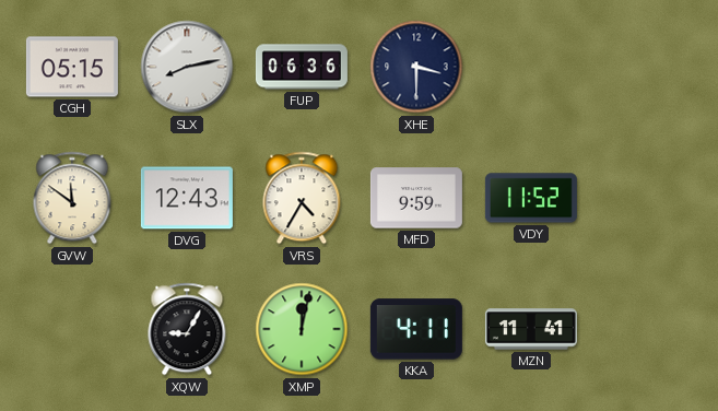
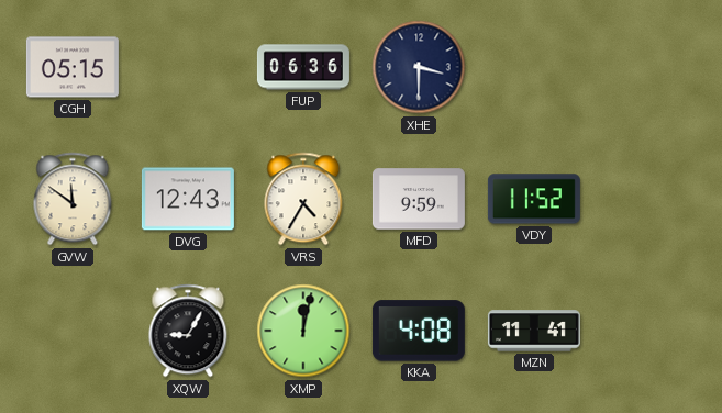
SLX: 8:13 -> none
KKA: 4:11 -> 4:08
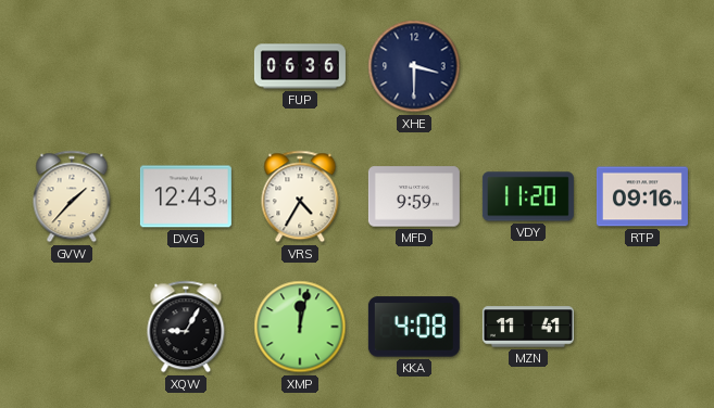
CGH: 05:15 -> none
GVW: 11:51 -> 1:37
VDY: 11:52 -> 11:20
RTP: none -> 09:16
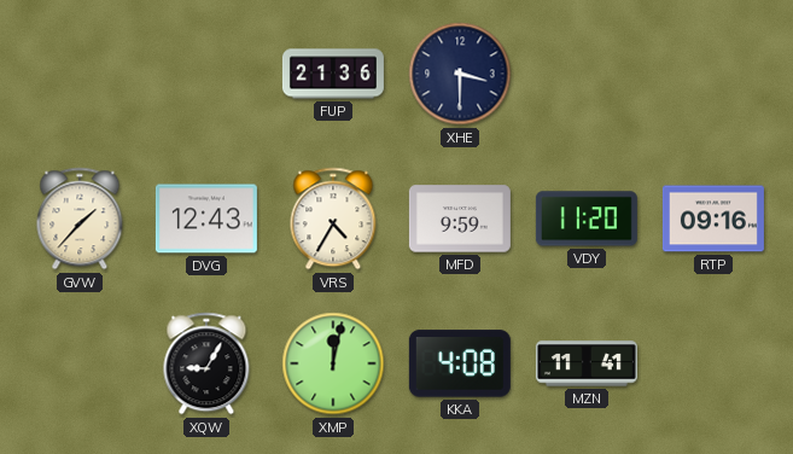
FUP: 06:36 -> 21:36
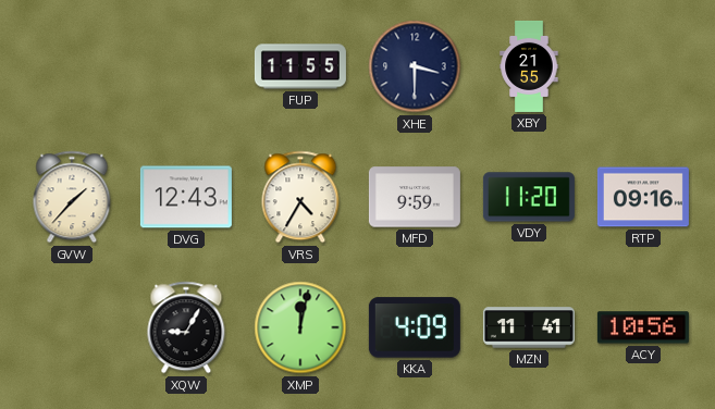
FUP: 21:36 -> 11:55
XBY: none -> 21:55
KKA: 4:08 -> 4:09
ACY: none -> 10:56
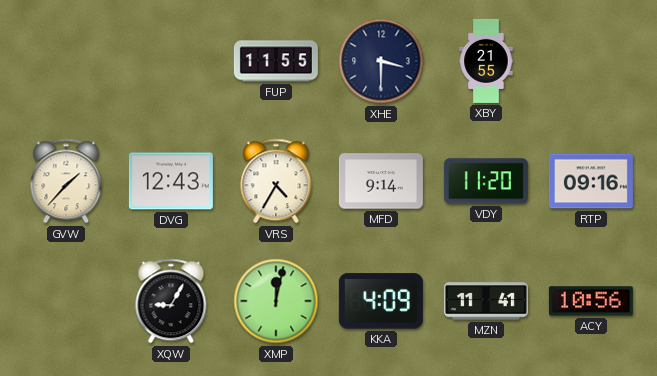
MFD: 9:59 -> 9:14
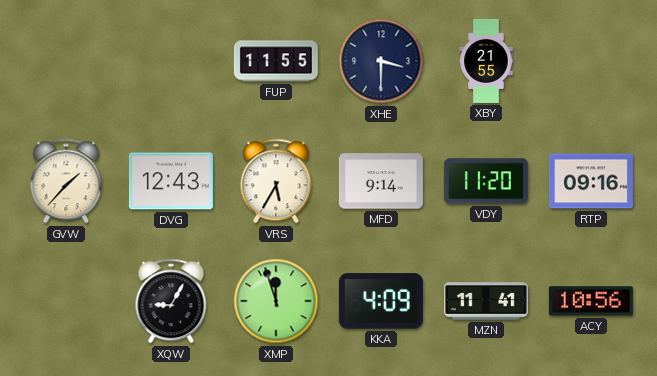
VRS: 4:35 -> 5:35
XMP: 12:02 -> 11:57
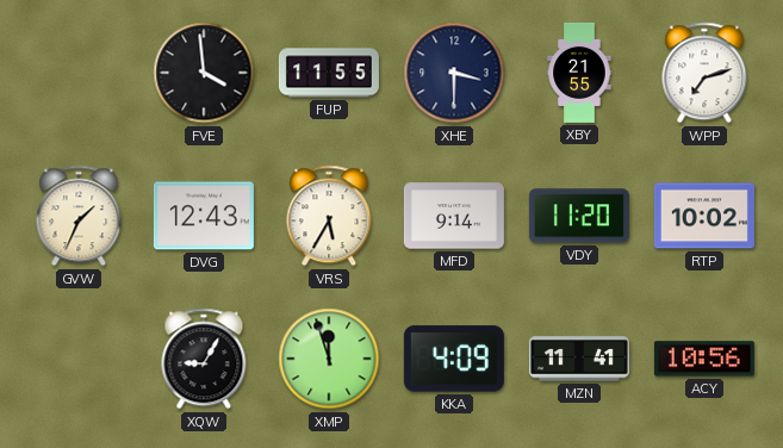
FVE: none -> 3:59
WPP: none -> 7:12
GVW: 1:37 -> 1:34
RTP: 09:16 -> 10:02
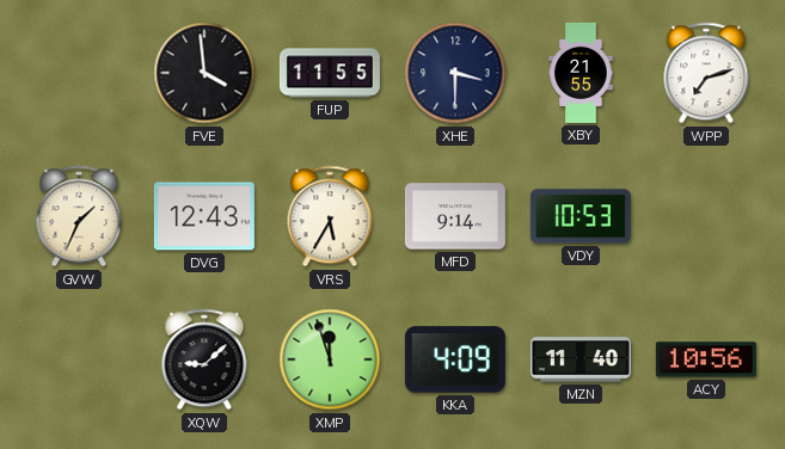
VDY: 11:20 -> 10:53
RTP: 10:02 -> none
XQW: 9:05 -> 9:08
MZN: 11:41 -> 11:40
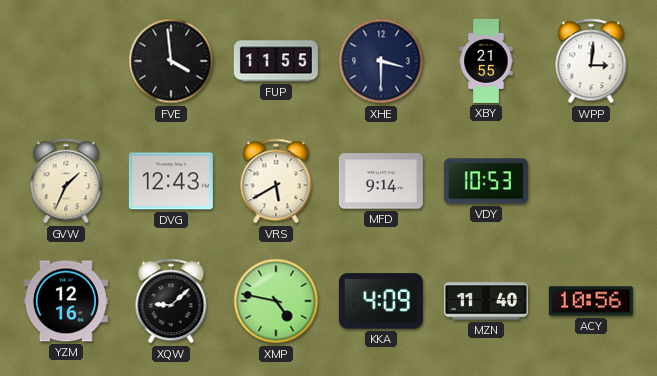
WPP: 7:12 -> 3:01
VRS: 5:35 -> 5:40
YZM: none -> 12:16
XMP: 11:57 -> 4:47
